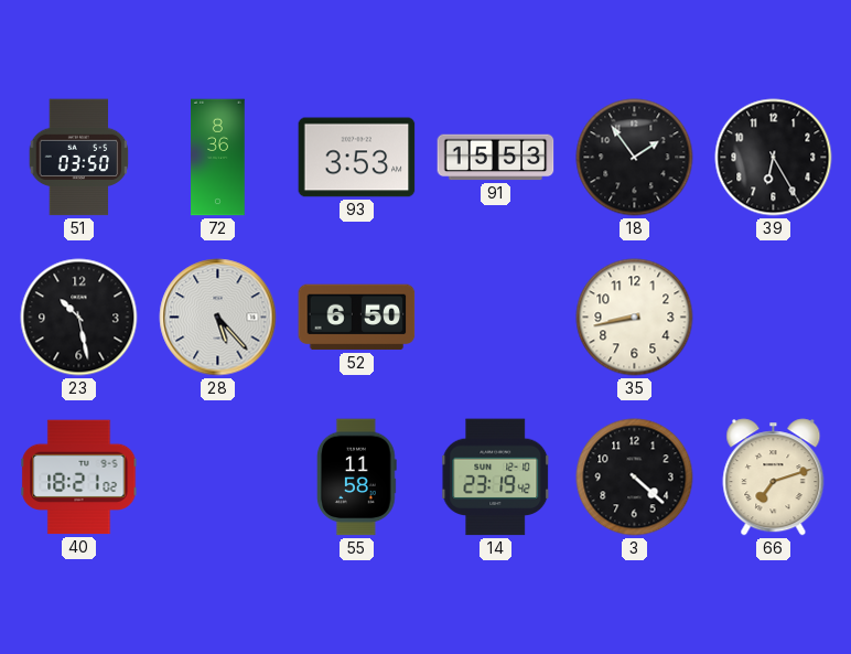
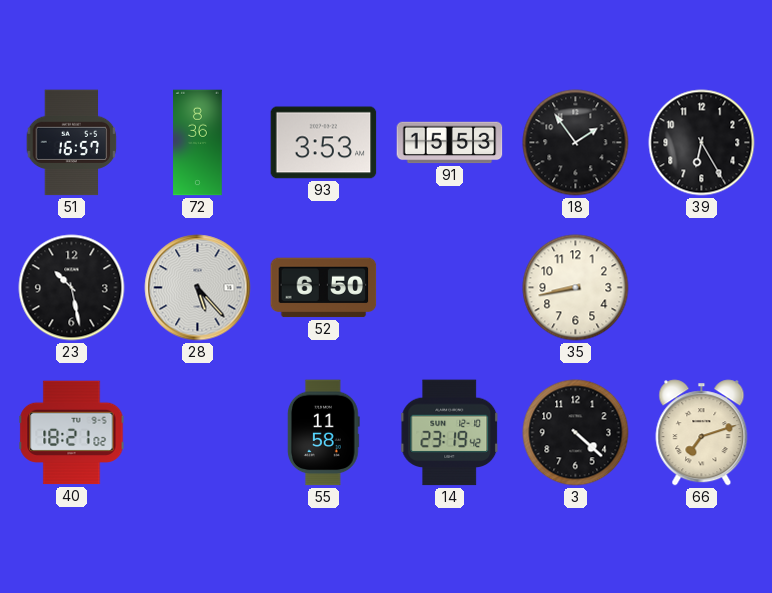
51: 03:50 -> 16:57
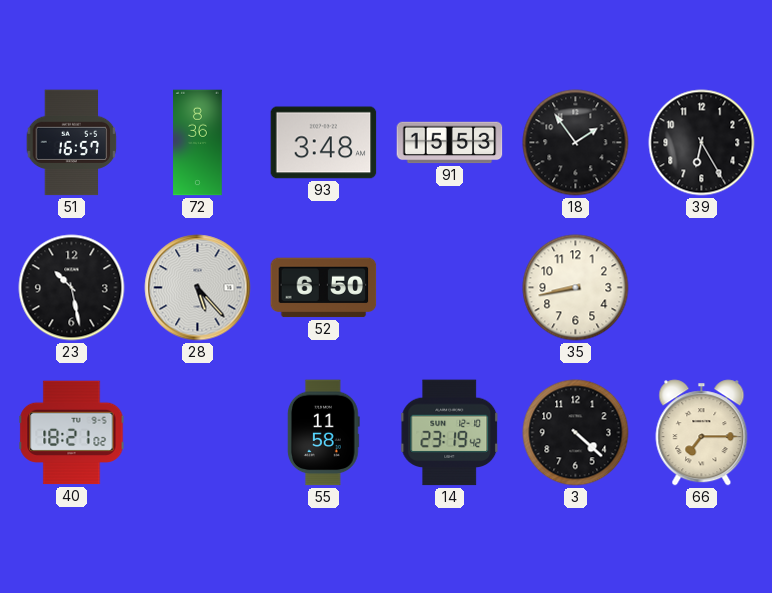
93: 3:53 -> 3:48
66: 7:12 -> 7:15
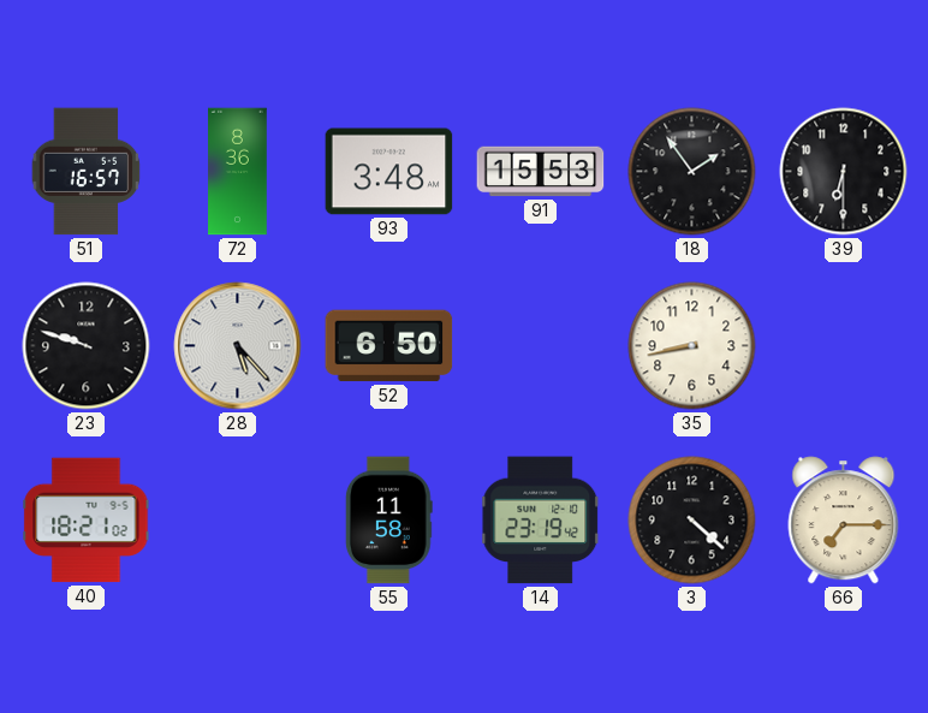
39: 6:25 -> 6:30
23: 10:28 -> 9:48
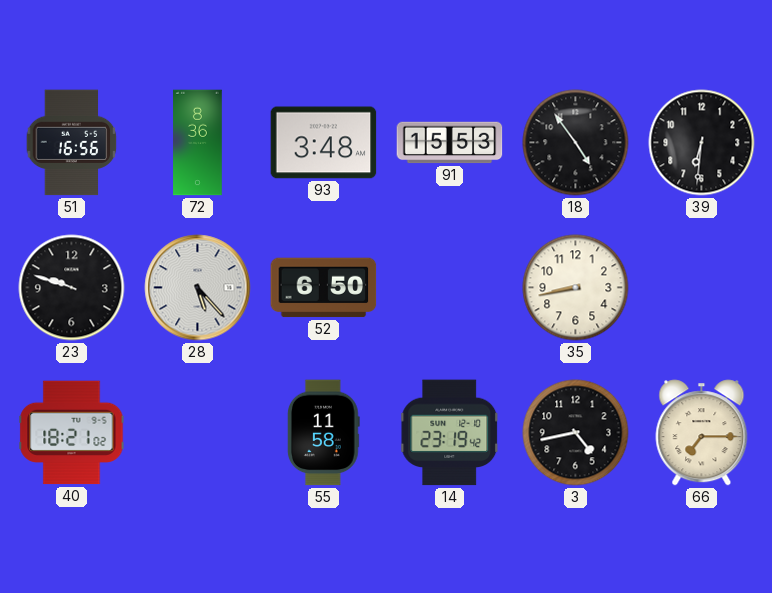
51: 16:57 -> 16:56
18: 1:54 -> 4:54
39: 6:30 -> 6:31
3: 4:22 -> 4:43
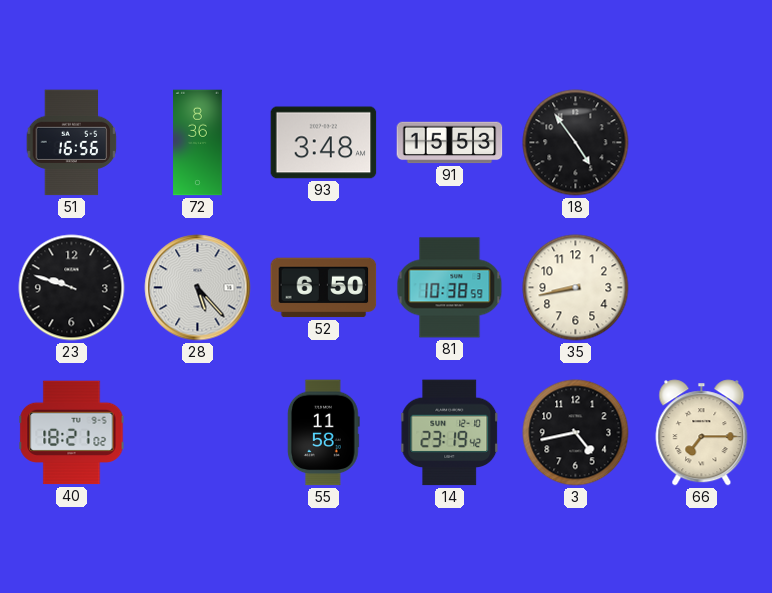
39: 6:31 -> none
81: none -> 10:38
